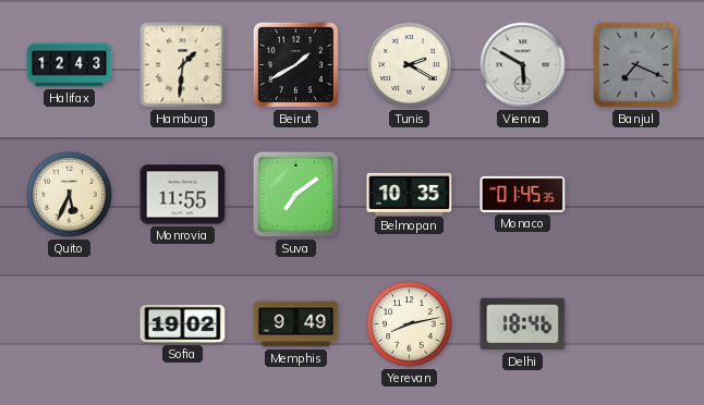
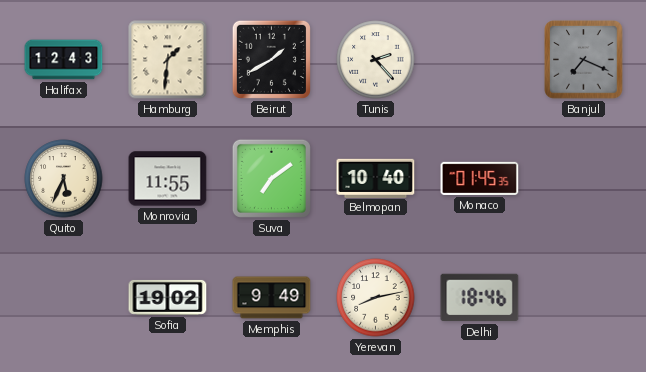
Tunis: 2:20 -> 2:23
Vienna: 5:50 -> none
Belmopan: 10:35 -> 10:40
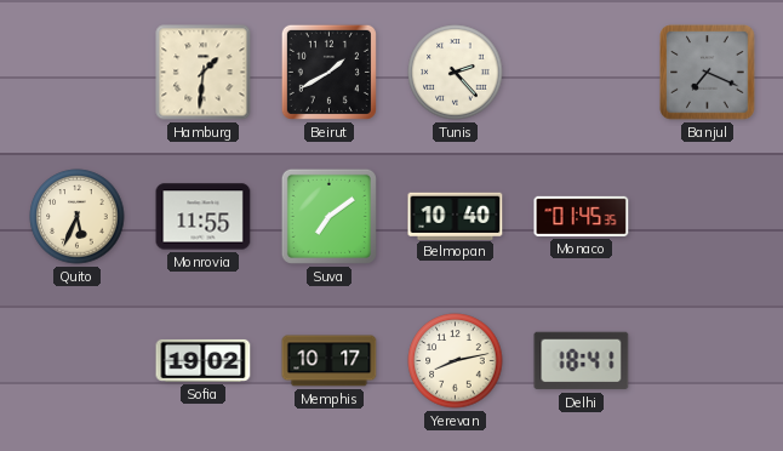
Halifax: 12:43 -> none
Memphis: 9:49 -> 10:17
Delhi: 18:46 -> 18:41
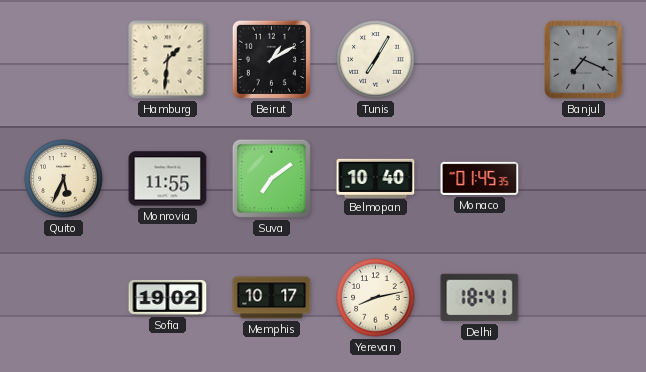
Beirut: 1:40 -> 1:10
Tunis: 2:23 -> 7:05
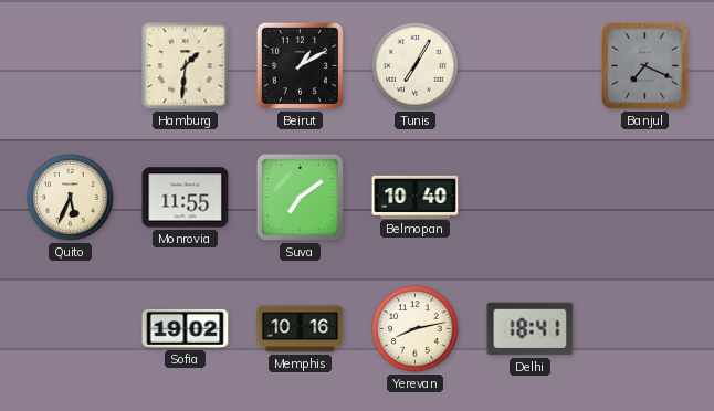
Monaco: 01:45 -> none
Memphis: 10:17 -> 10:16
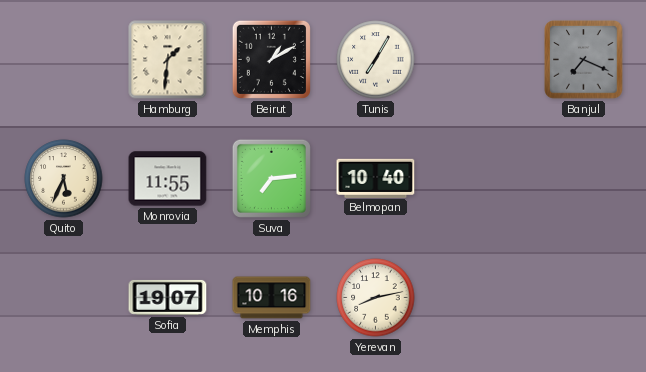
Suva: 7:09 -> 7:14
Sofia: 19:02 -> 19:07
Delhi: 18:41 -> none
